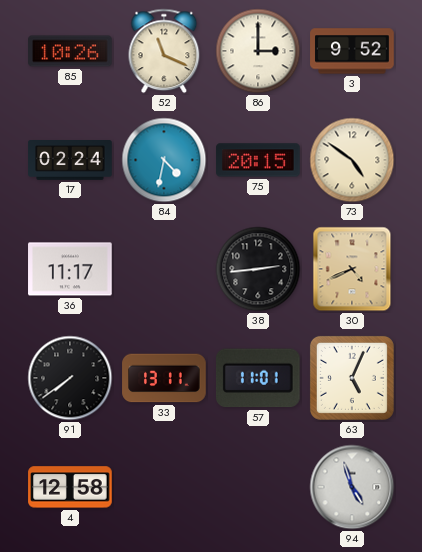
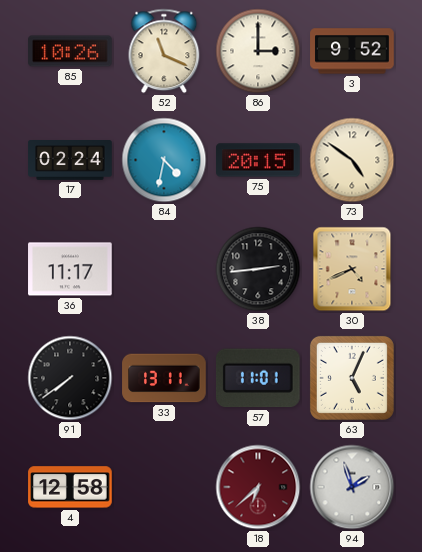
18: none -> 6:38
94: 4:57 -> 1:57
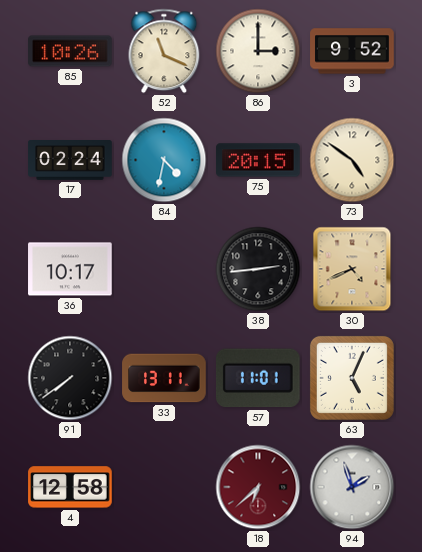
36: 11:17 -> 10:17
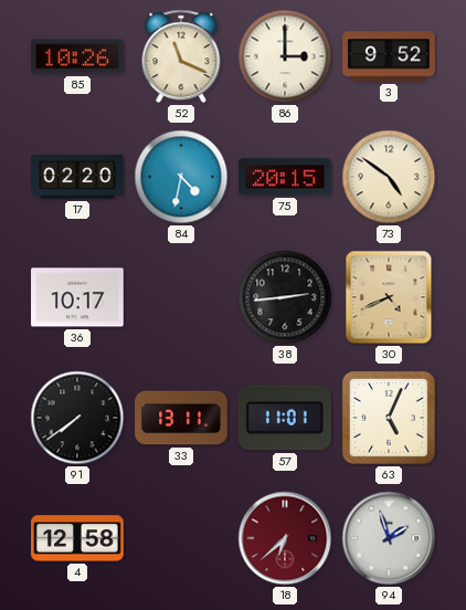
17: 02:24 -> 02:20
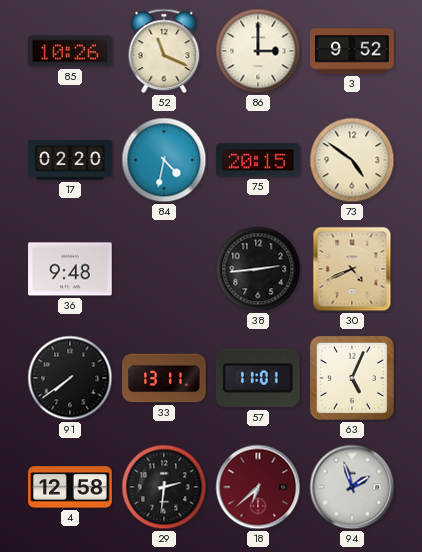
36: 10:17 -> 9:48
29: none -> 2:31
